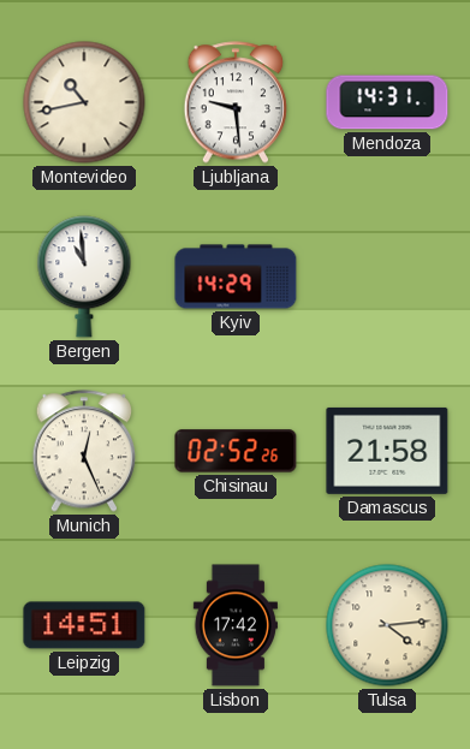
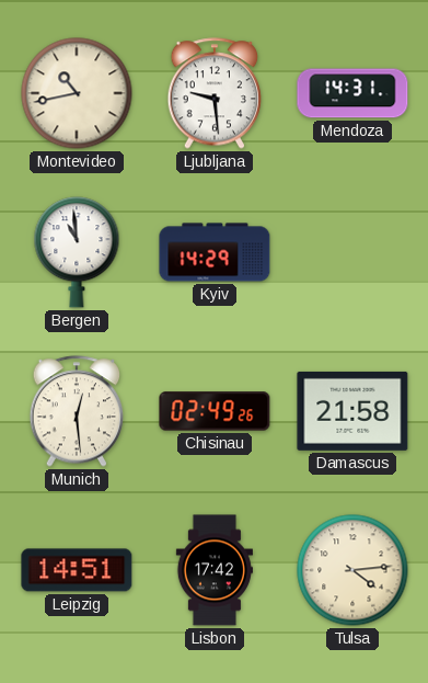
Munich: 12:26 -> 12:29
Chisinau: 02:52 -> 02:49
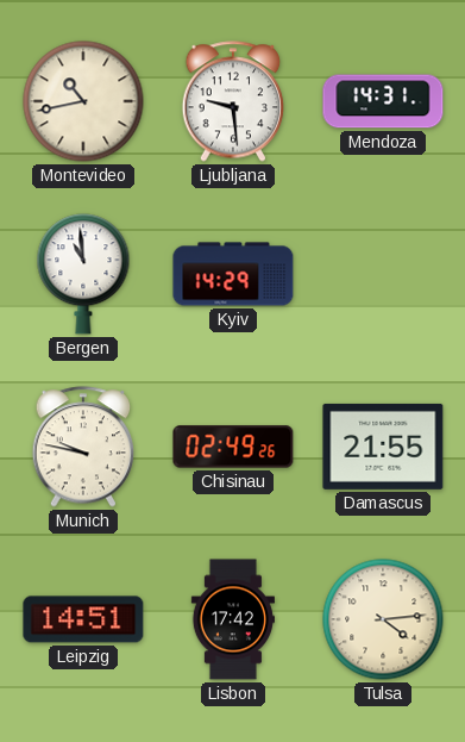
Munich: 12:29 -> 9:47
Damascus: 21:58 -> 21:55
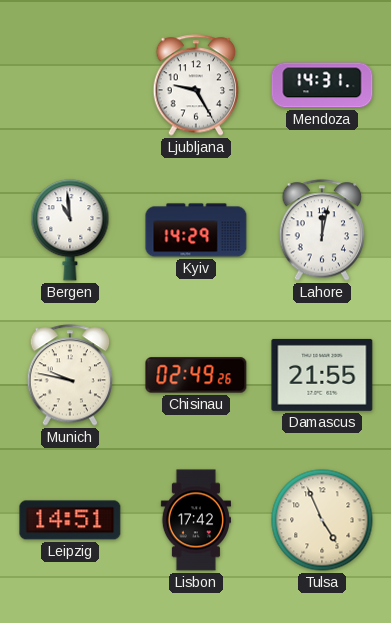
Montevideo: 10:43 -> none
Ljubljana: 9:29 -> 9:25
Lahore: none -> 12:02
Tulsa: 4:14 -> 4:56
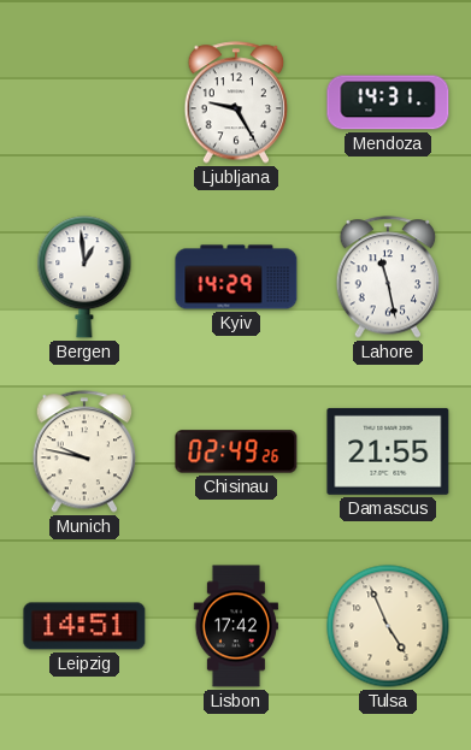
Bergen: 10:59 -> 12:59
Lahore: 12:02 -> 11:28
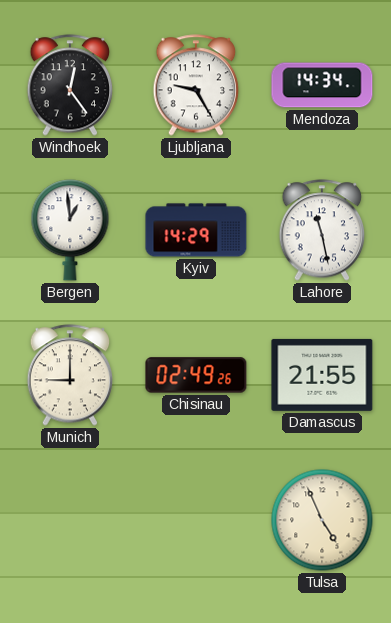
Windhoek: none -> 12:24
Mendoza: 14:31 -> 14:34
Munich: 9:47 -> 9:00
Leipzig: 14:51 -> none
Lisbon: 17:42 -> none
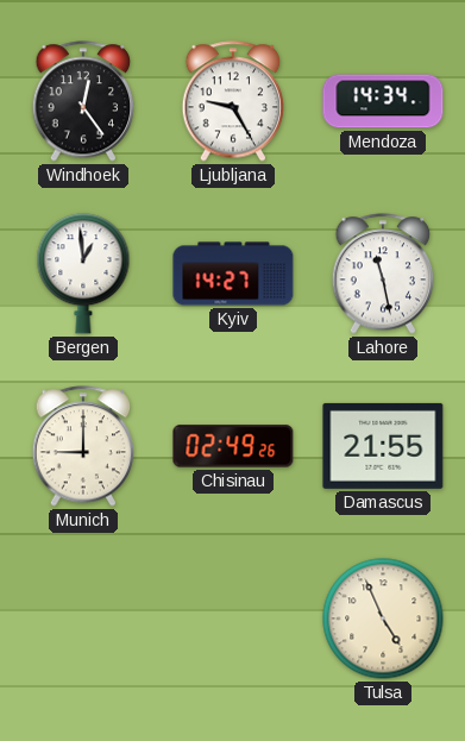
Kyiv: 14:29 -> 14:27
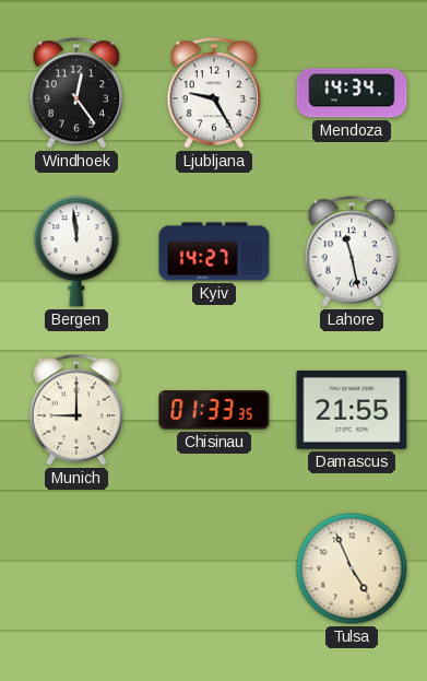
Bergen: 12:59 -> 11:59
Chisinau: 02:49 -> 01:33
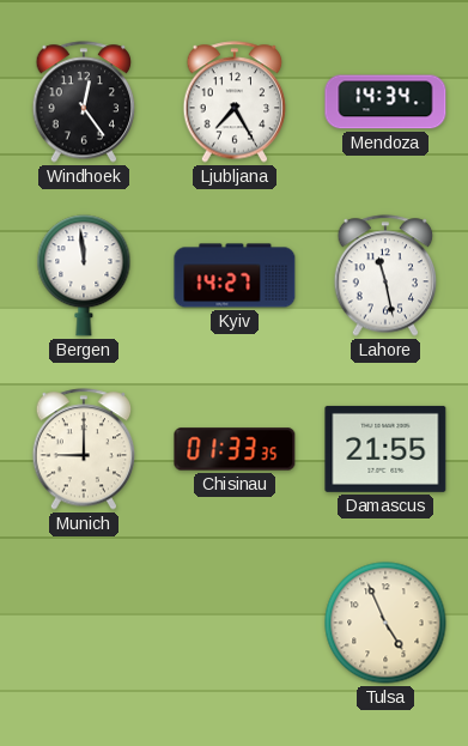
Ljubljana: 9:25 -> 7:25
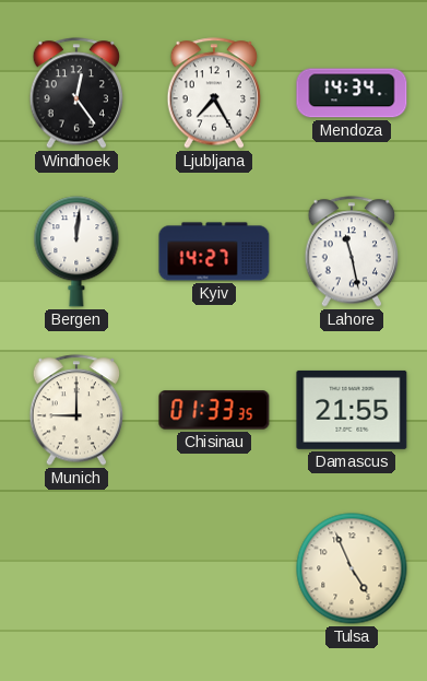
Bergen: 11:59 -> 12:01
